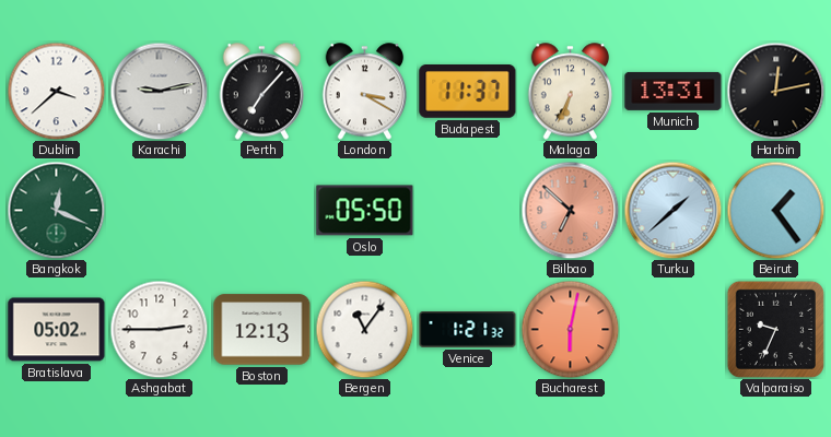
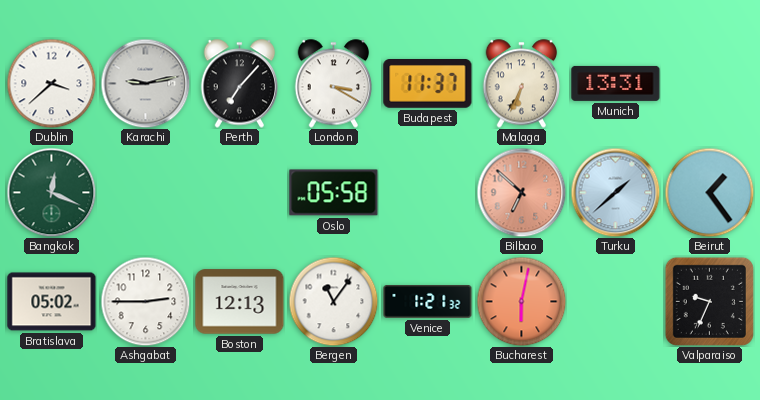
Harbin: 12:13 -> none
Oslo: 05:50 -> 05:58
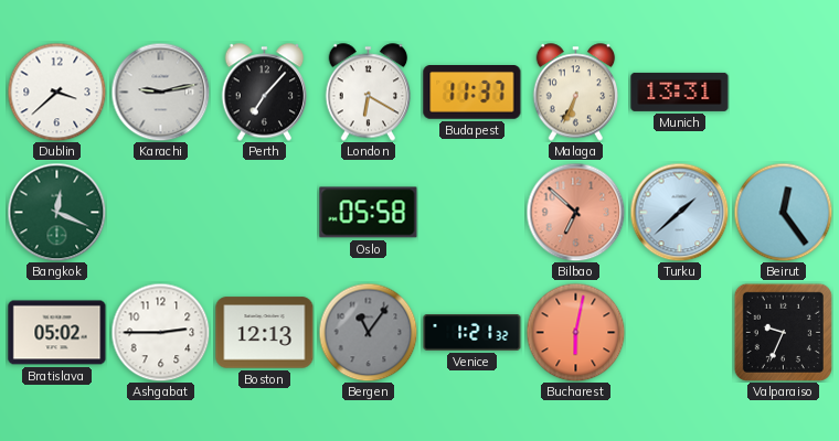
London: 3:20 -> 6:20
Beirut: 1:24 -> 12:24
Bergen dial: white -> grey
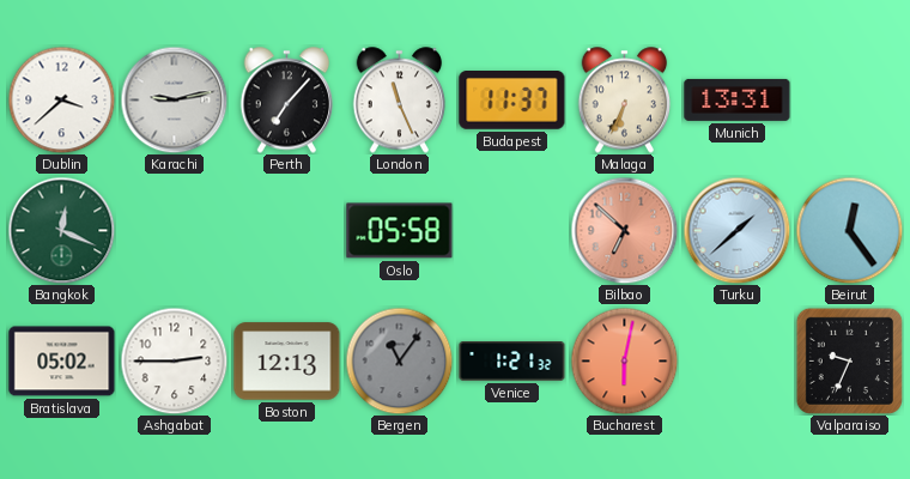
London: 6:20 -> 11:26
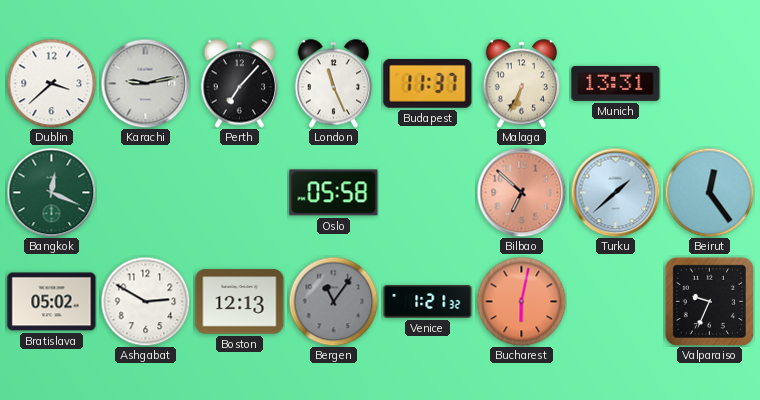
Ashgabat: 2:45 -> 2:50
